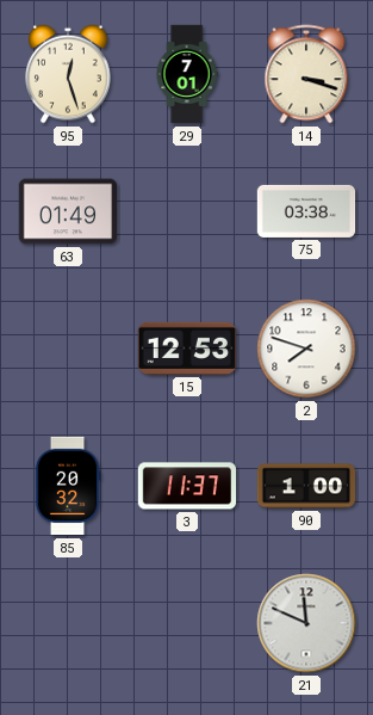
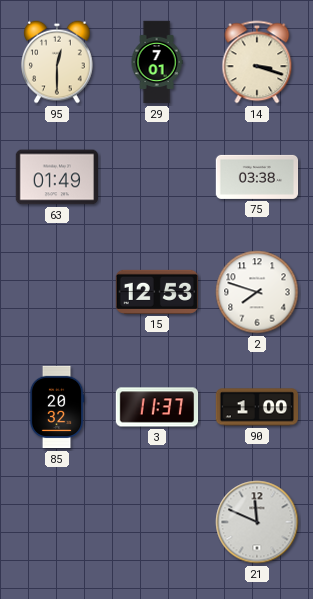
95: 12:27 -> 12:30
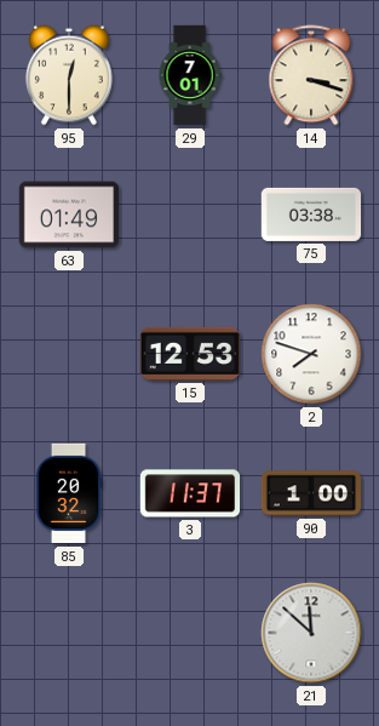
21: 11:49 -> 11:52
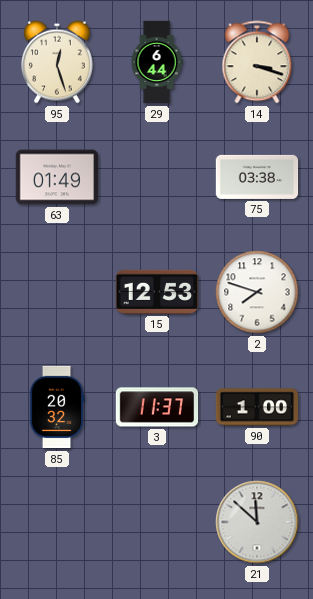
95: 12:30 -> 12:27
29: 7:01 -> 6:44
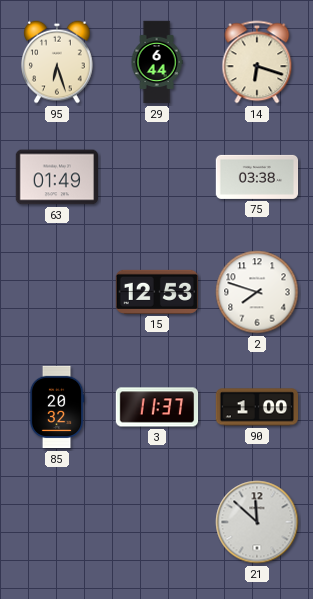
95: 12:27 -> 6:27
14: 3:18 -> 6:18
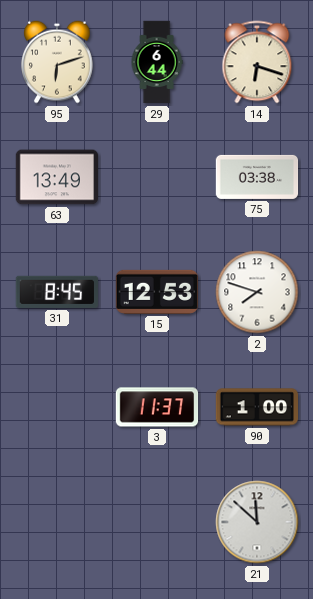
95: 6:27 -> 6:12
63: 01:49 -> 13:49
31: none -> 8:45
85: 20:32 -> none
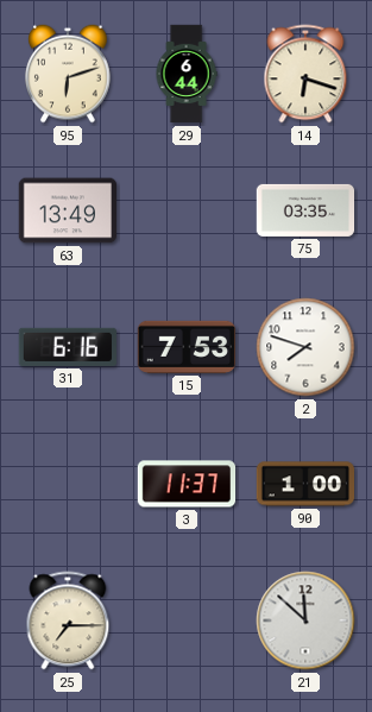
75: 03:38 -> 03:35
31: 8:45 -> 6:16
15: 12:53 -> 7:53
25: none -> 7:15
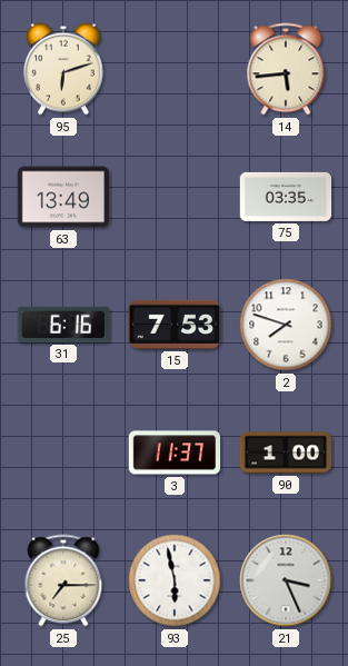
29: 6:44 -> none
14: 6:18 -> 5:44
93: none -> 5:58
21: 11:52 -> 3:26
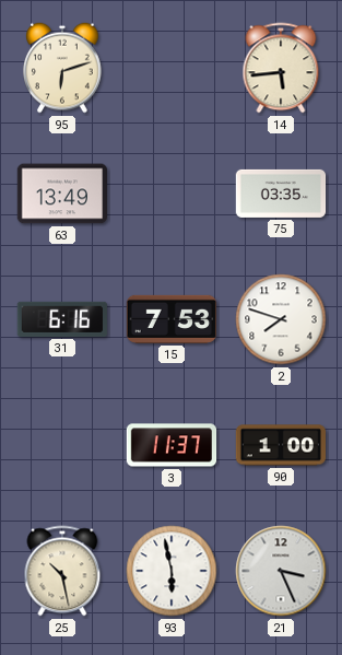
25: 7:15 -> 10:28
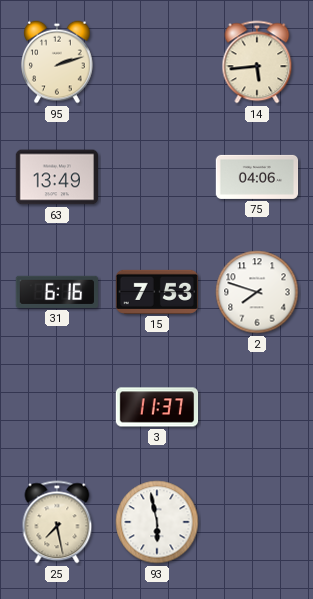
95: 6:12 -> 2:12
75: 03:35 -> 04:06
90: 1:00 -> none
25: 10:28 -> 7:28
21: 3:26 -> none
